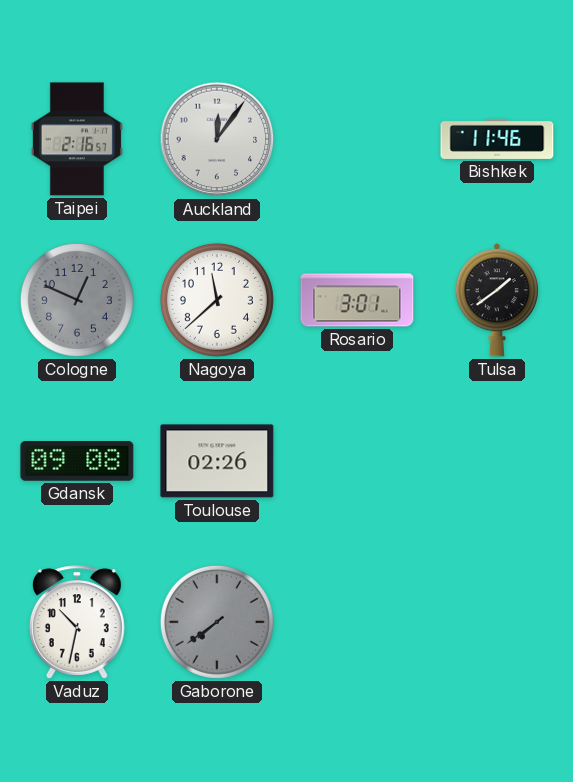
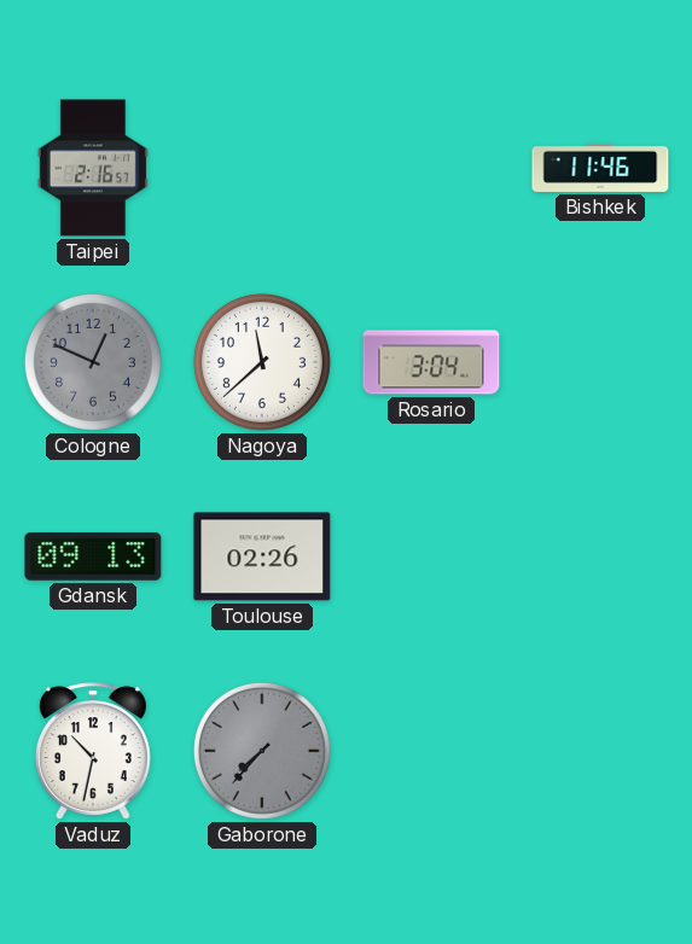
Auckland: 12:06 -> none
Rosario: 3:01 -> 3:04
Tulsa: 1:39 -> none
Gdansk: 09:08 -> 09:13
Gaborone: 7:39 -> 7:37
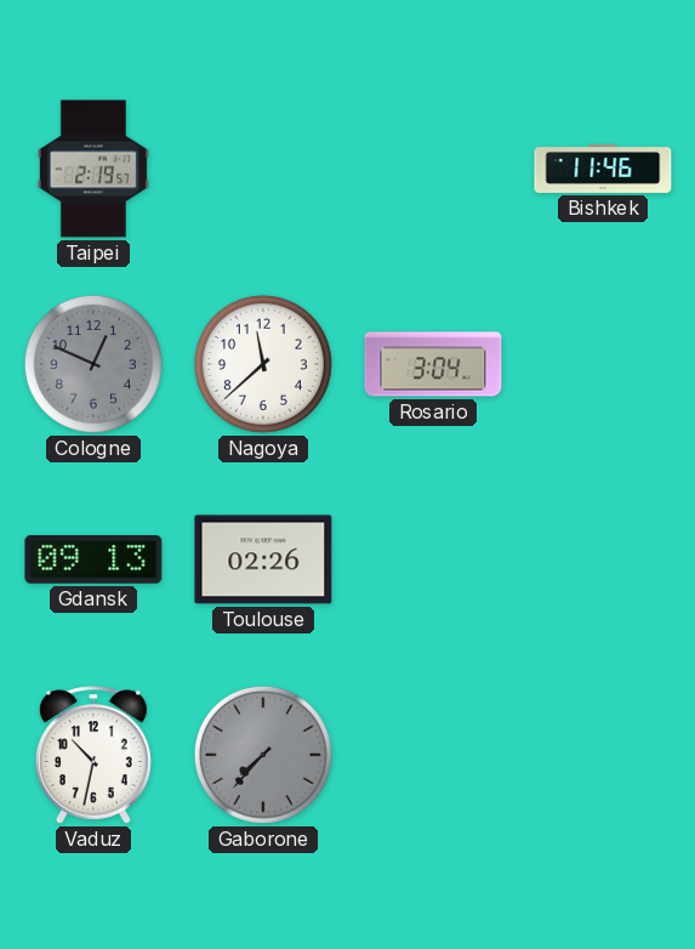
Taipei: 2:16 -> 2:19
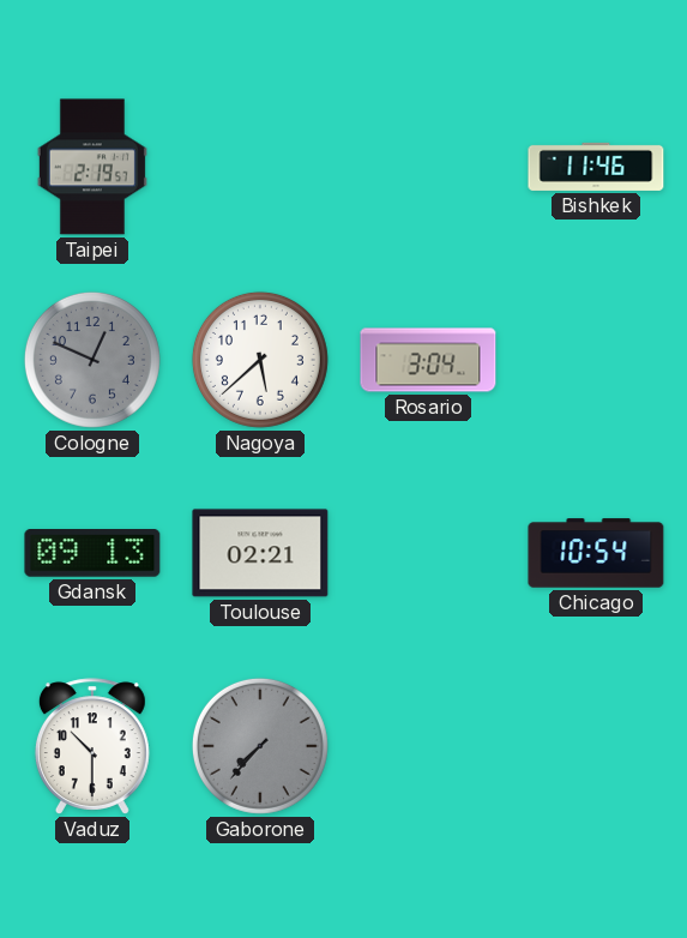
Nagoya: 11:38 -> 5:38
Toulouse: 02:26 -> 02:21
Chicago: none -> 10:54
Vaduz: 10:32 -> 10:30
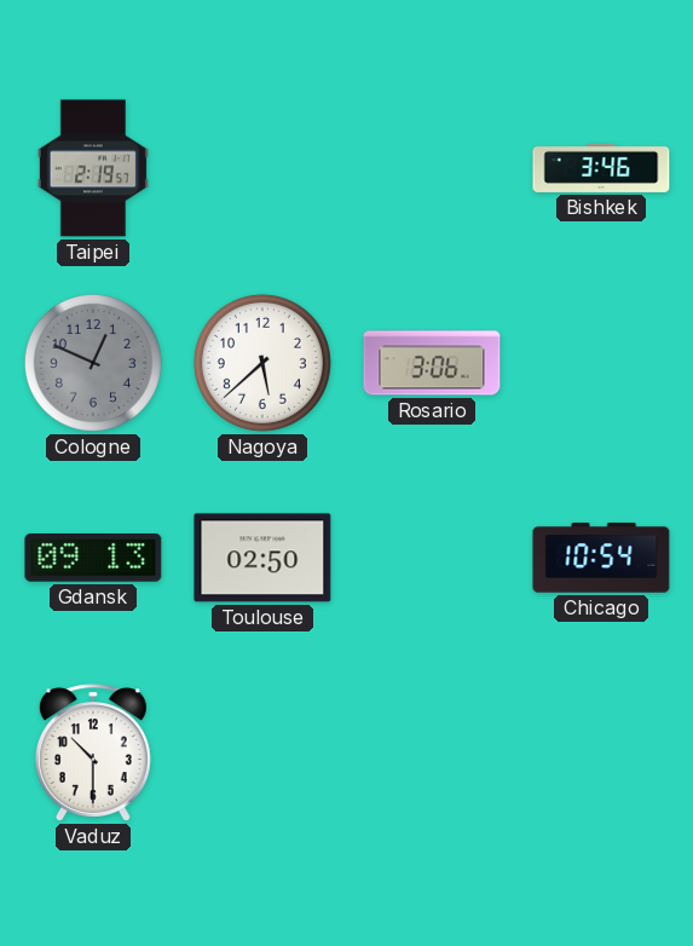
Bishkek: 11:46 -> 3:46
Rosario: 3:04 -> 3:06
Toulouse: 02:21 -> 02:50
Gaborone: 7:37 -> none
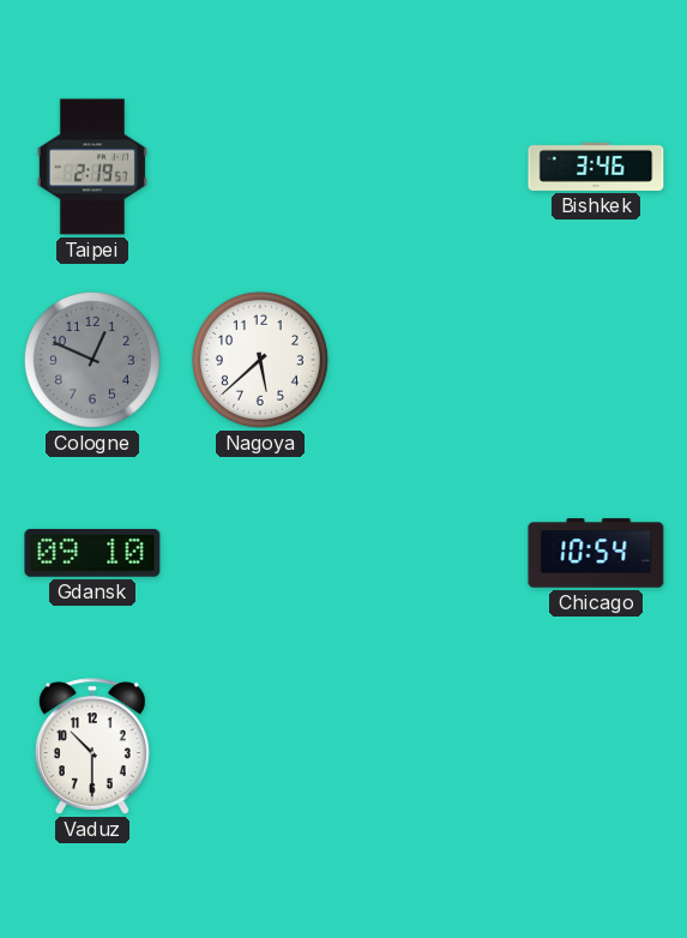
Rosario: 3:06 -> none
Gdansk: 09:13 -> 09:10
Toulouse: 02:50 -> none
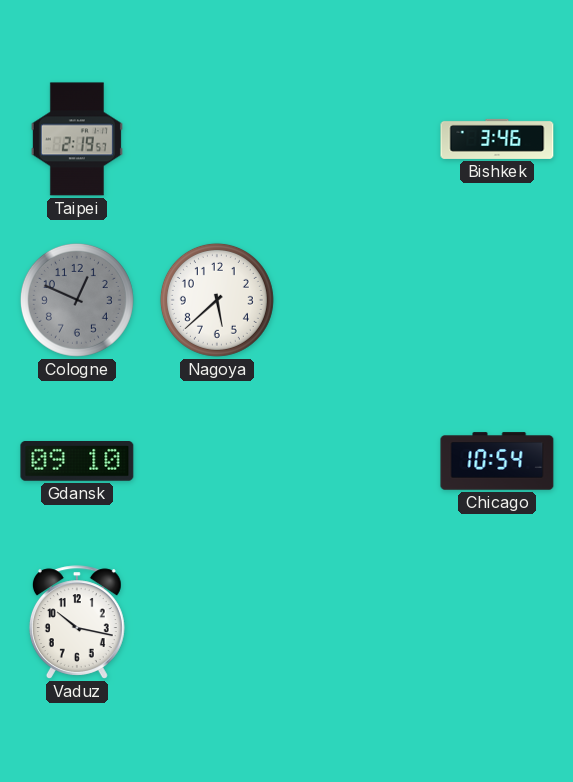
Vaduz: 10:30 -> 10:17
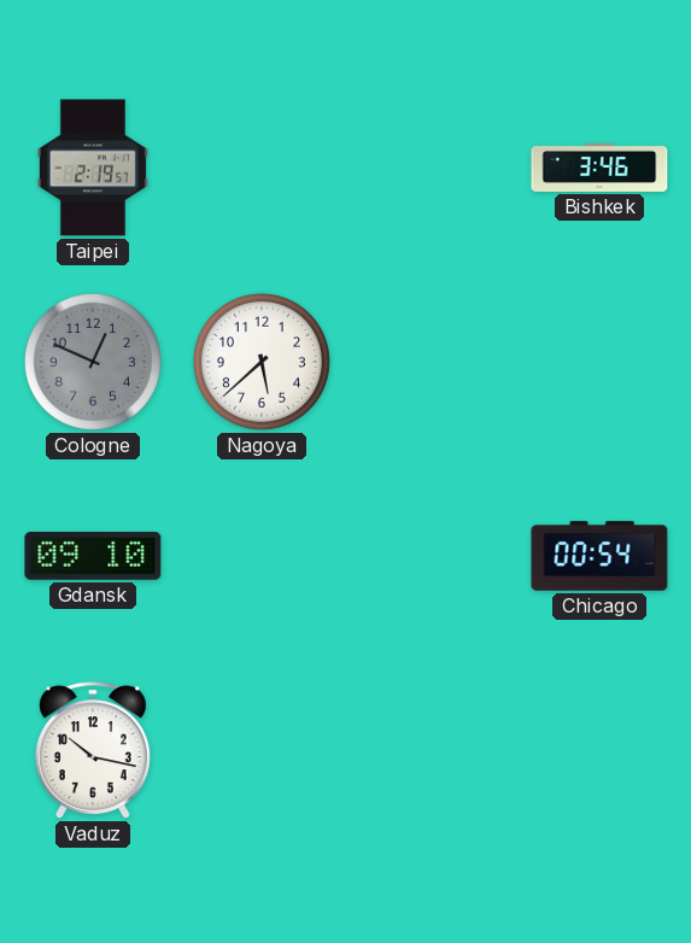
Chicago: 10:54 -> 00:54
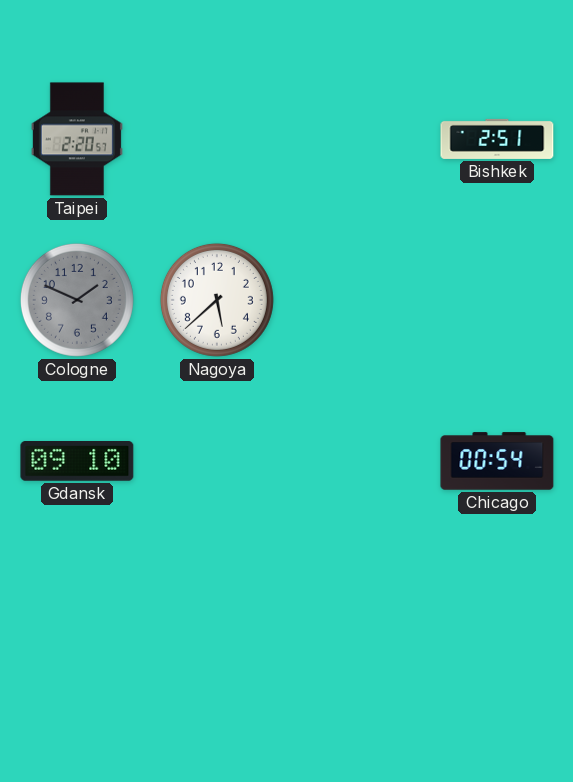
Taipei: 2:19 -> 2:20
Bishkek: 3:46 -> 2:51
Cologne: 12:49 -> 1:49
Vaduz: 10:17 -> none
